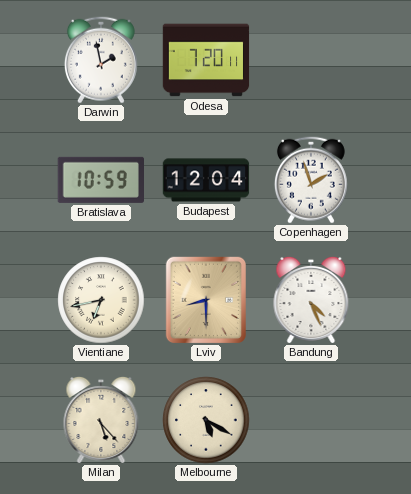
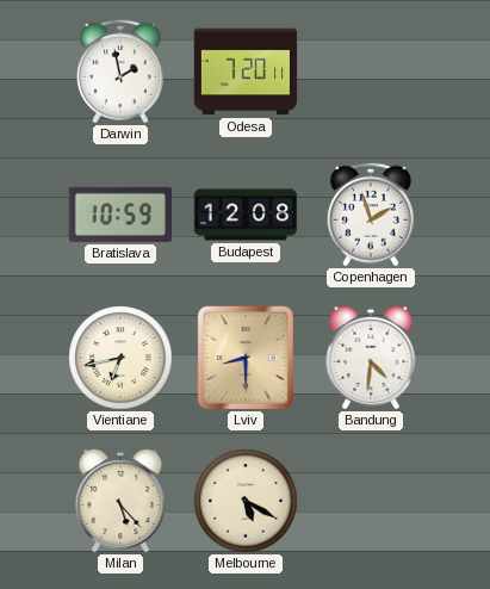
Budapest: 12:04 -> 12:08
Bandung: 4:26 -> 4:31
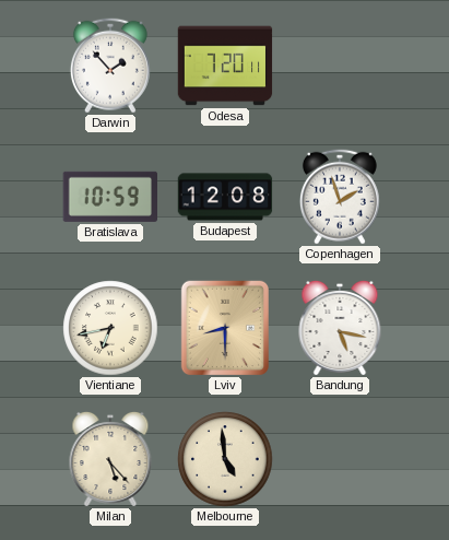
Darwin: 1:58 -> 1:53
Bandung: 4:31 -> 5:17
Melbourne: 5:20 -> 4:59
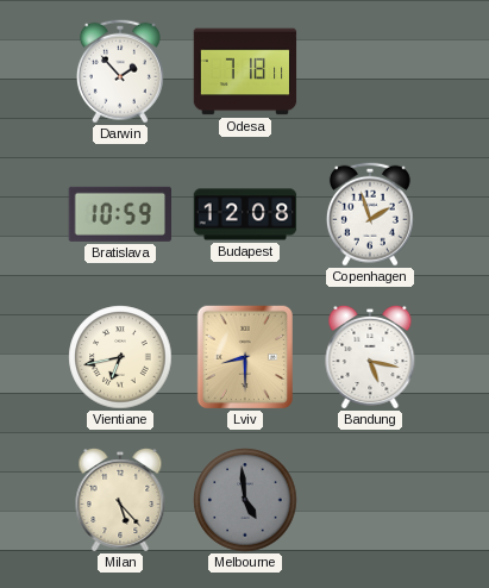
Odesa: 7:20 -> 7:18
Melbourne dial: cream -> grey
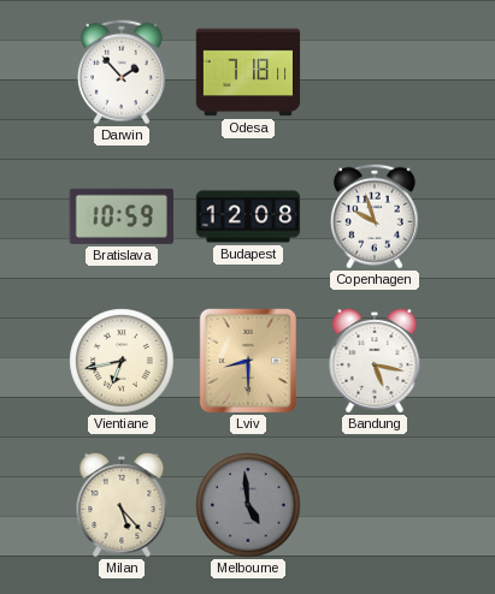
Copenhagen: 1:57 -> 9:57
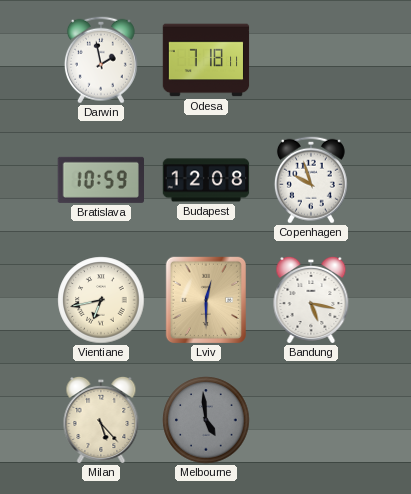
Darwin: 1:53 -> 1:58
Lviv: 8:30 -> 12:30
